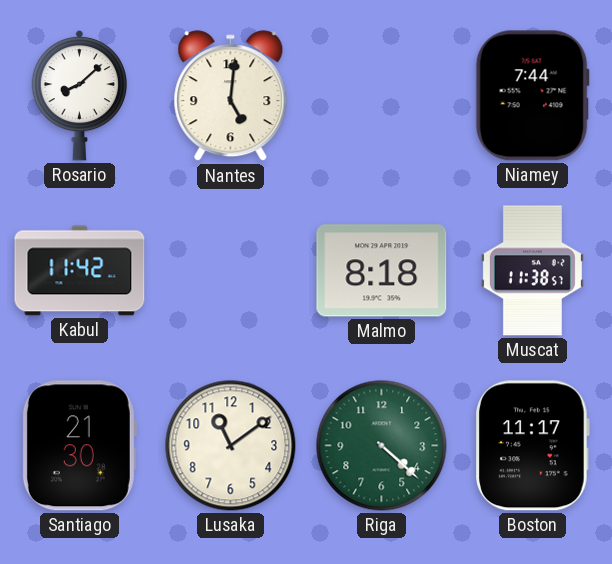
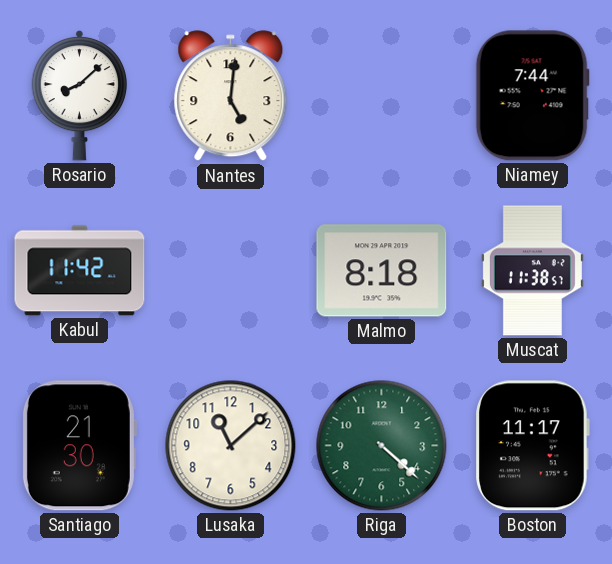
Lusaka: 11:09 -> 11:08
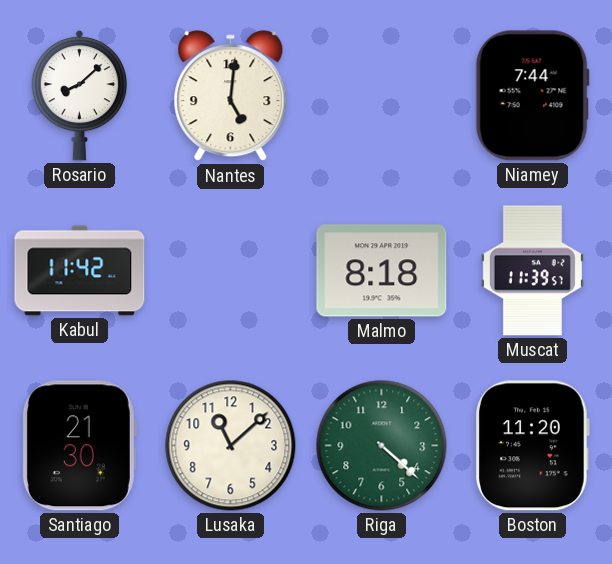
Muscat: 11:38 -> 11:39
Boston: 11:17 -> 11:20
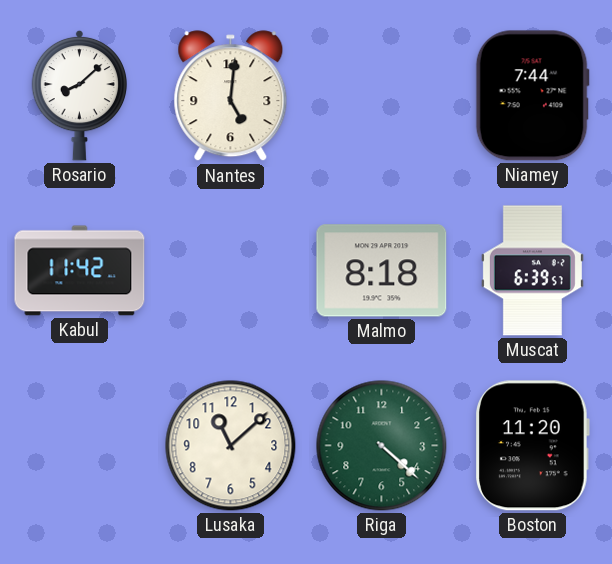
Muscat: 11:39 -> 6:39
Santiago: 21:30 -> none
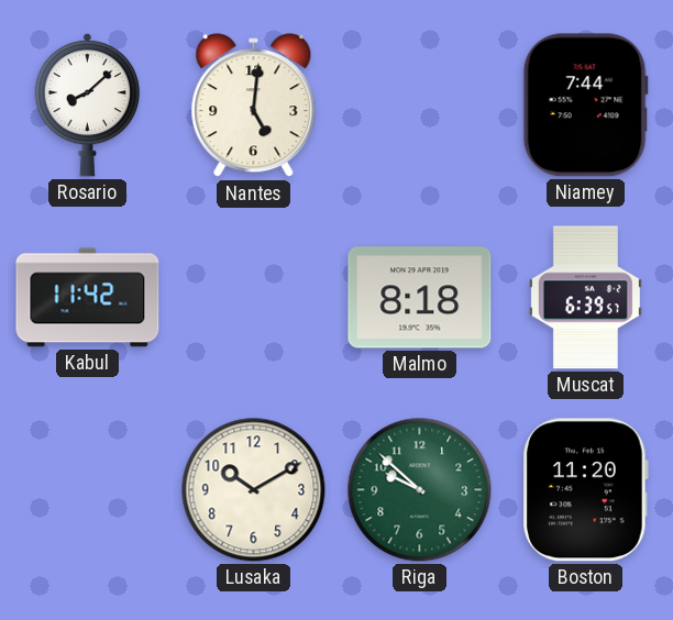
Lusaka: 11:08 -> 10:10
Riga: 4:22 -> 9:52
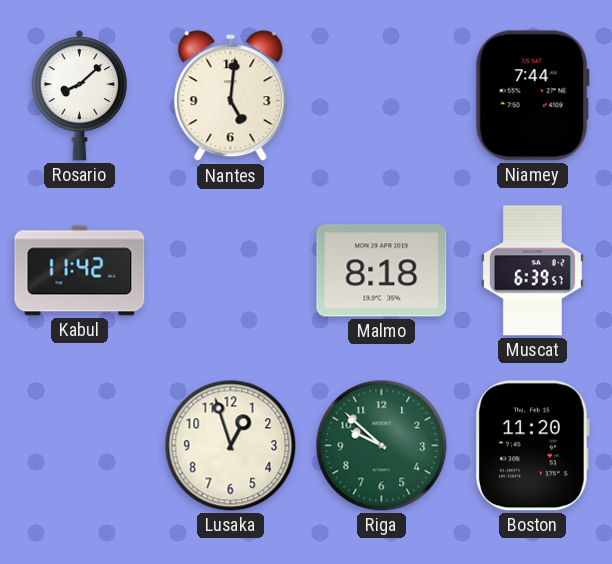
Lusaka: 10:10 -> 12:57
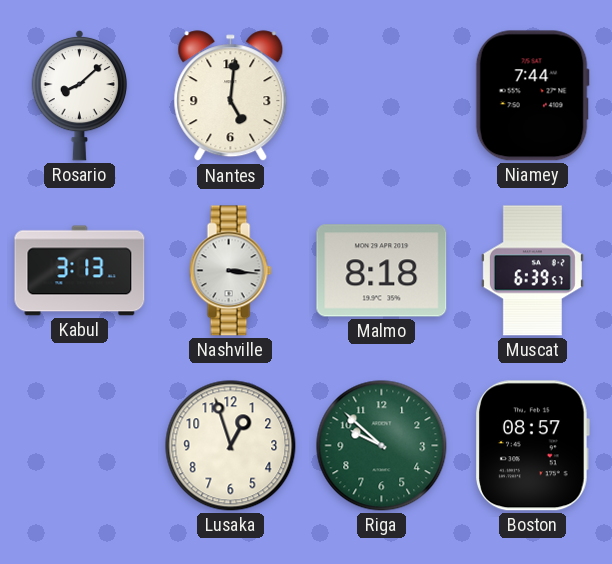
Kabul: 11:42 -> 3:13
Nashville: none -> 3:16
Boston: 11:20 -> 08:57
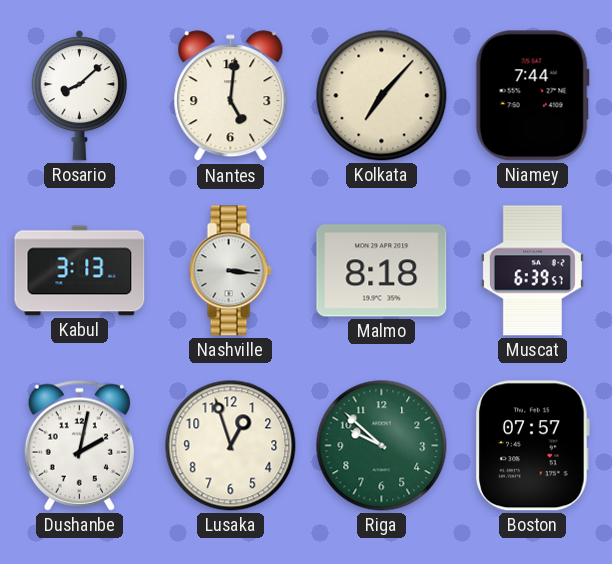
Kolkata: none -> 7:07
Dushanbe: none -> 2:02
Boston: 08:57 -> 07:57
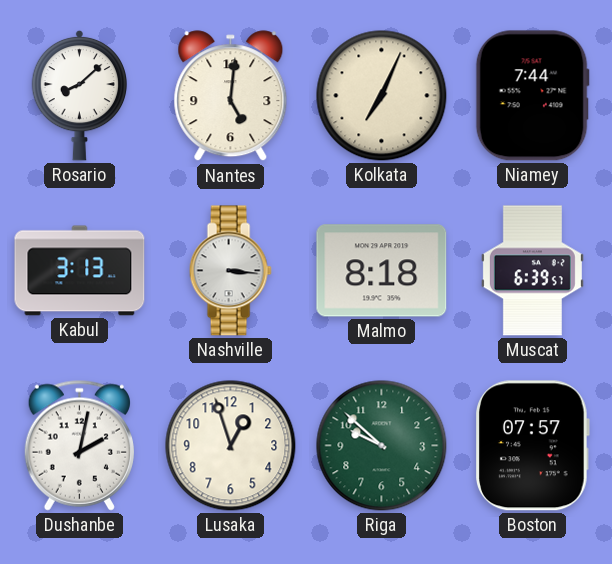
Kolkata: 7:07 -> 7:04
